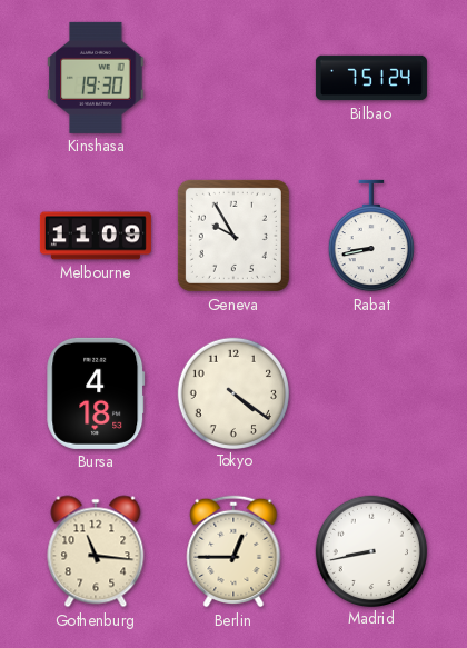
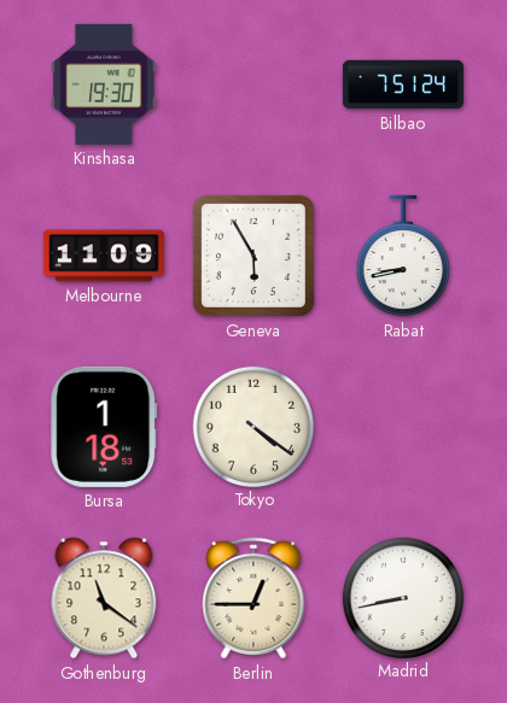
Geneva: 9:55 -> 5:55
Bursa: 4:18 -> 1:18
Gothenburg: 11:16 -> 11:21
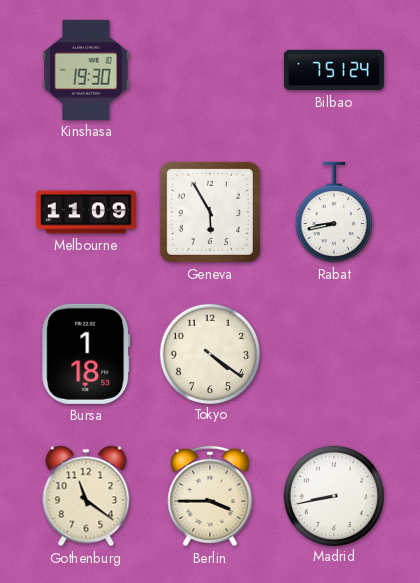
Berlin: 12:45 -> 3:45
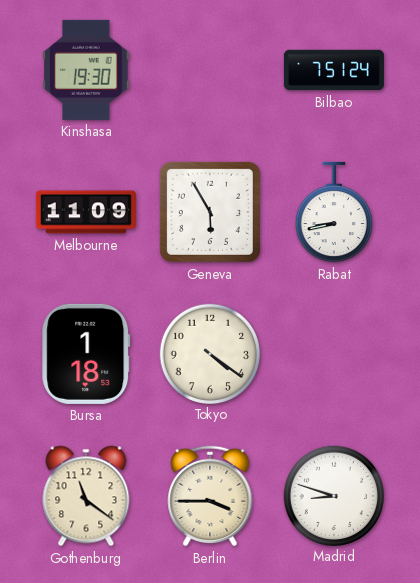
Madrid: 8:43 -> 8:48
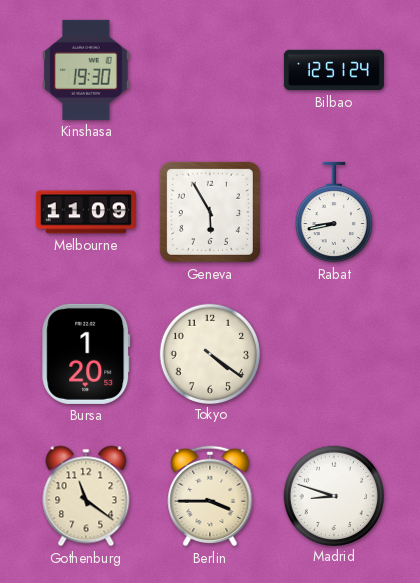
Bilbao: 7:51 -> 12:51
Bursa: 1:18 -> 1:20
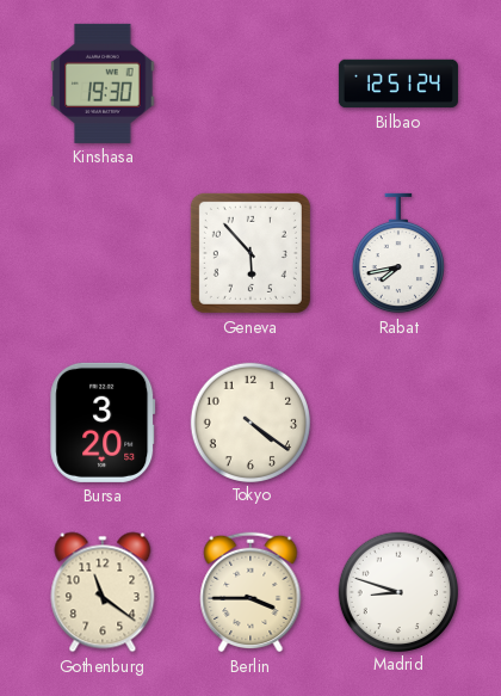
Melbourne: 11:09 -> none
Geneva: 5:55 -> 5:53
Rabat: 8:43 -> 7:43
Bursa: 1:20 -> 3:20
